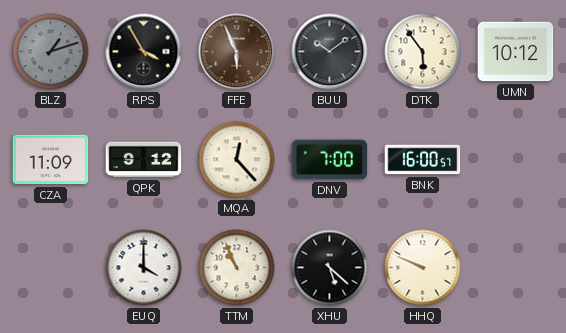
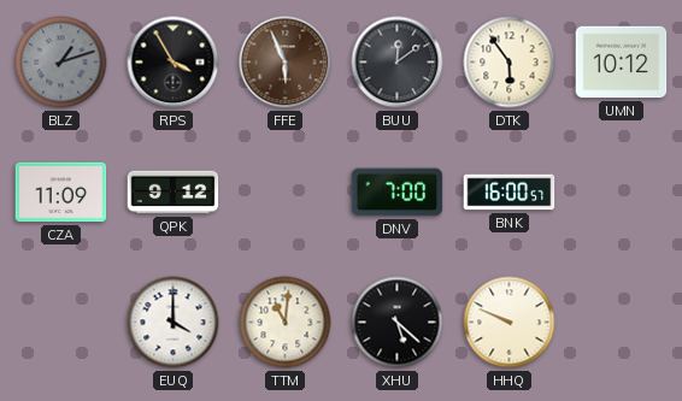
BUU: 10:09 -> 12:09
MQA: 12:23 -> none
TTM: 10:56 -> 11:01
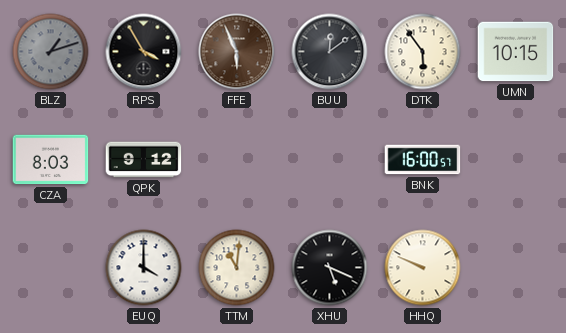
UMN: 10:12 -> 10:15
CZA: 11:09 -> 8:03
DNV: 7:00 -> none
XHU: 5:22 -> 5:19
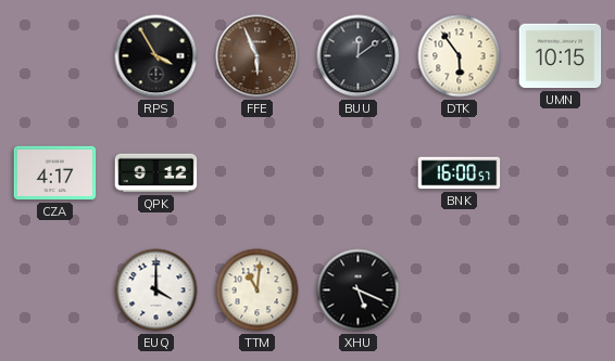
BLZ: 1:12 -> none
CZA: 8:03 -> 4:17
HHQ: 9:49 -> none
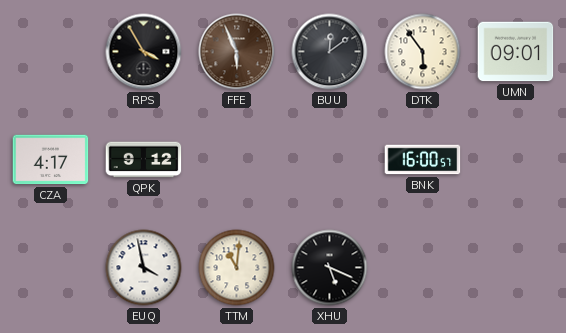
UMN: 10:15 -> 09:01
EUQ: 4:00 -> 3:58
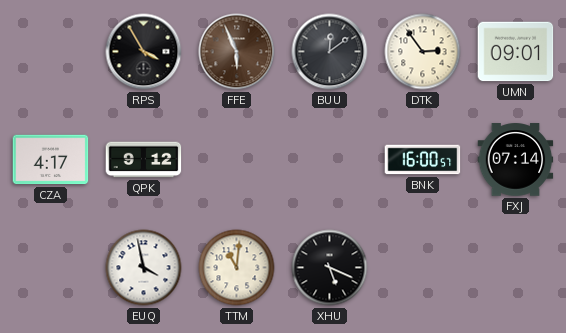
DTK: 5:54 -> 2:54
FXJ: none -> 07:14
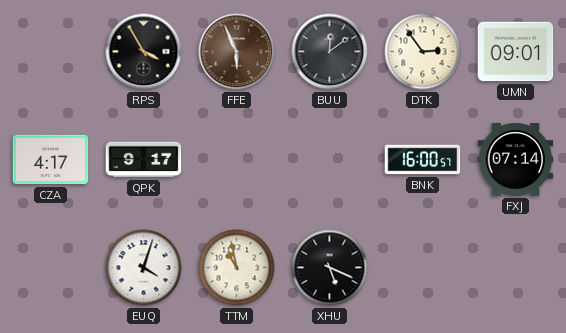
QPK: 9:12 -> 9:17
EUQ: 3:58 -> 4:03
TTM: 11:01 -> 10:58
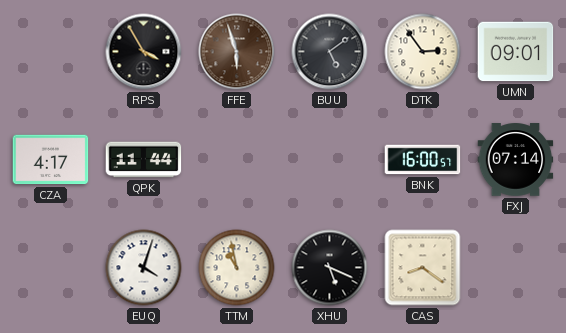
FFE: 5:56 -> 5:57
BUU: 12:09 -> 5:09
QPK: 9:17 -> 11:44
CAS: none -> 8:21
